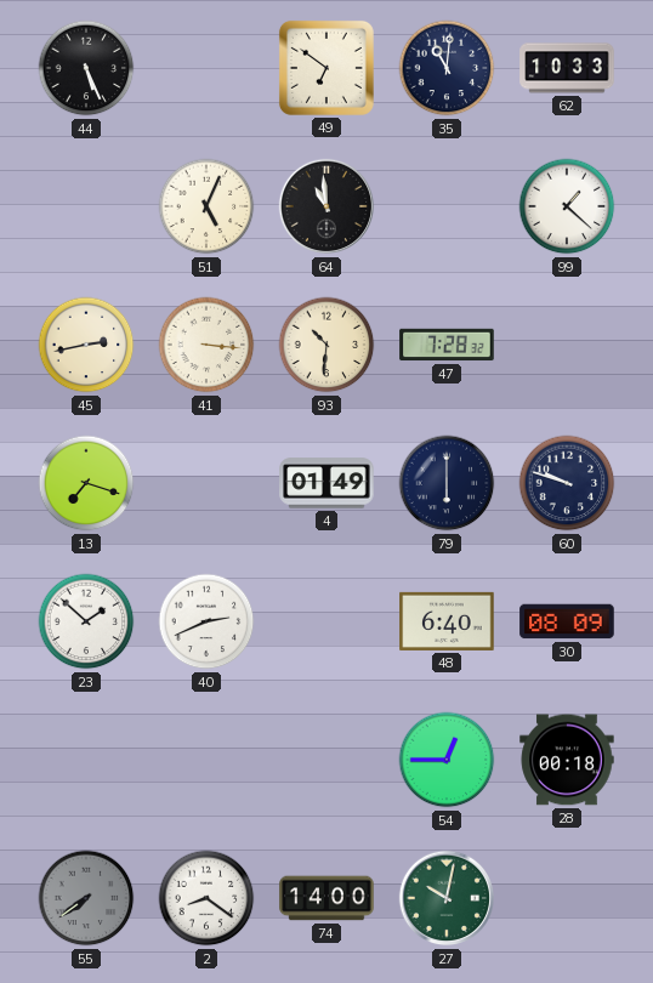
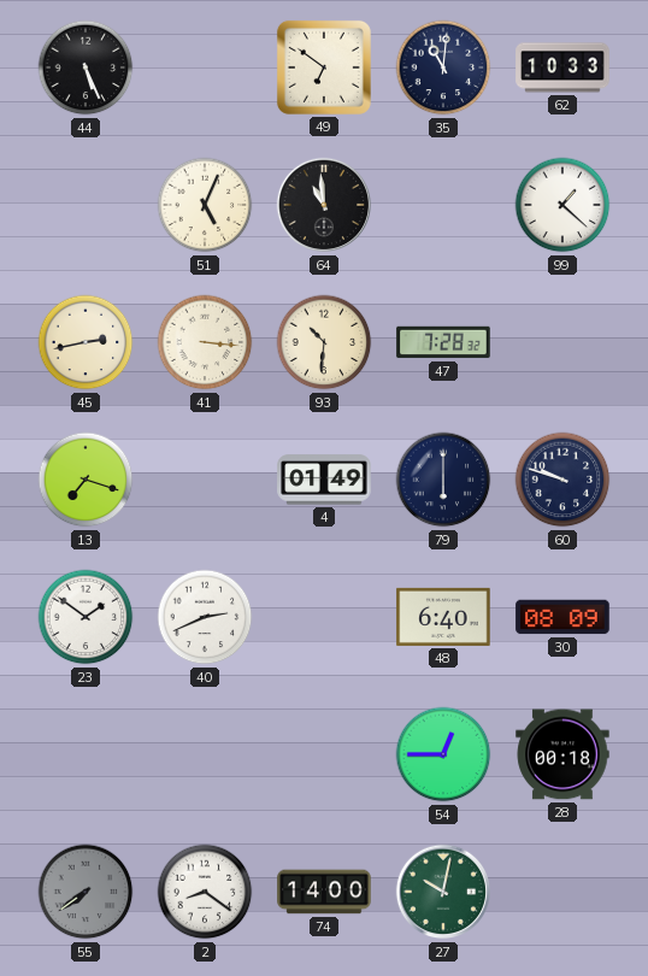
23: 1:52 -> 1:51
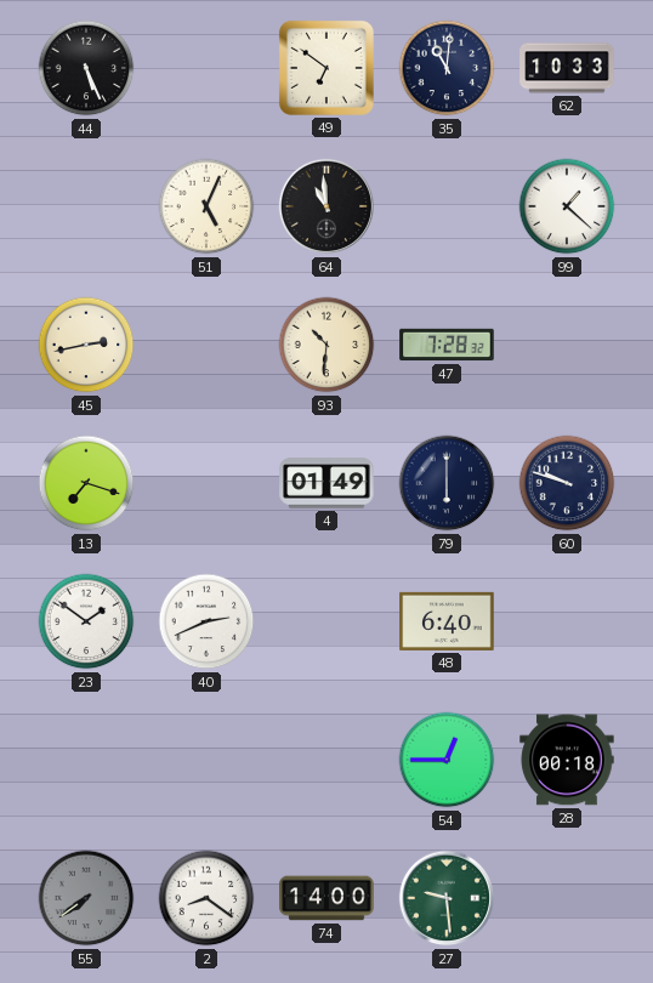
41: 3:16 -> none
30: 08:09 -> none
27: 10:02 -> 9:29
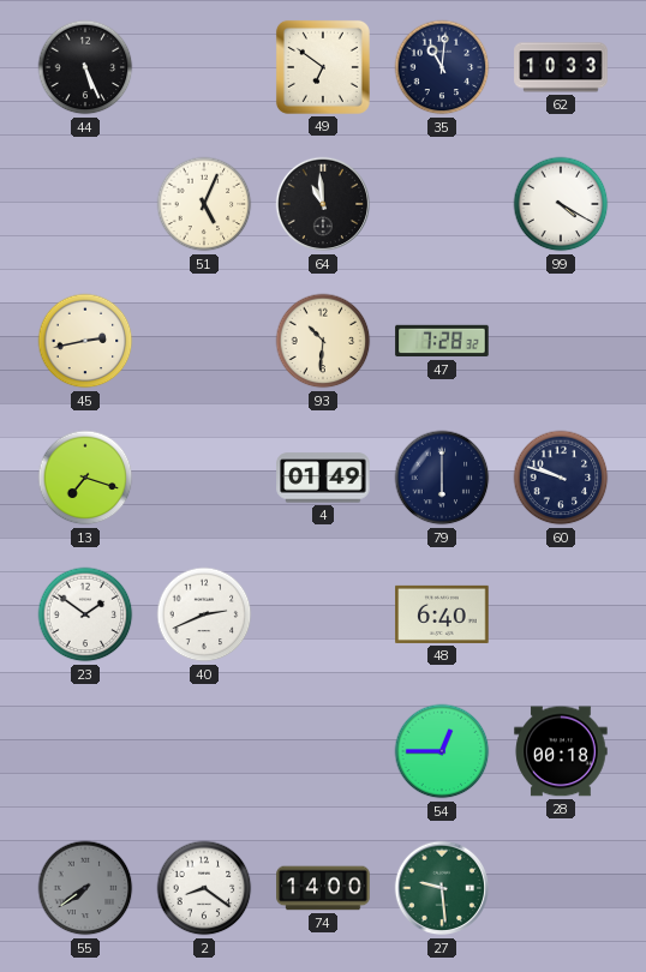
99: 1:22 -> 4:20
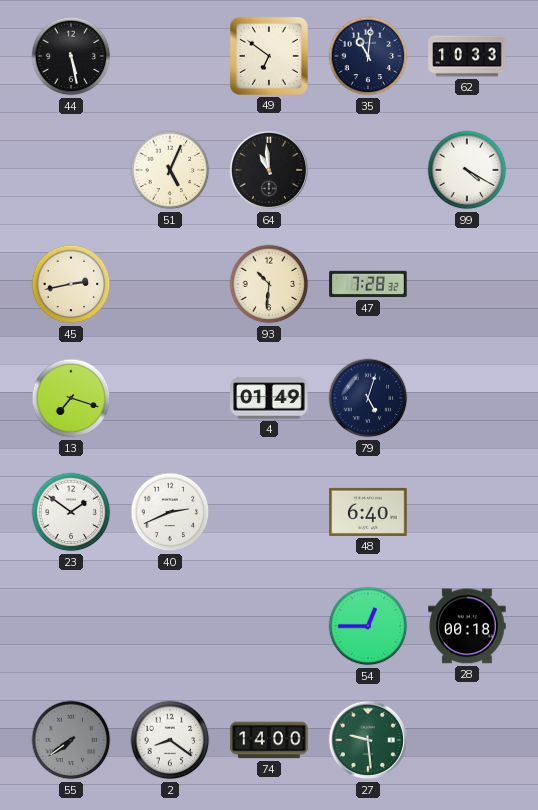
44: 5:26 -> 5:28
79: 6:00 -> 5:03
60: 9:48 -> none
